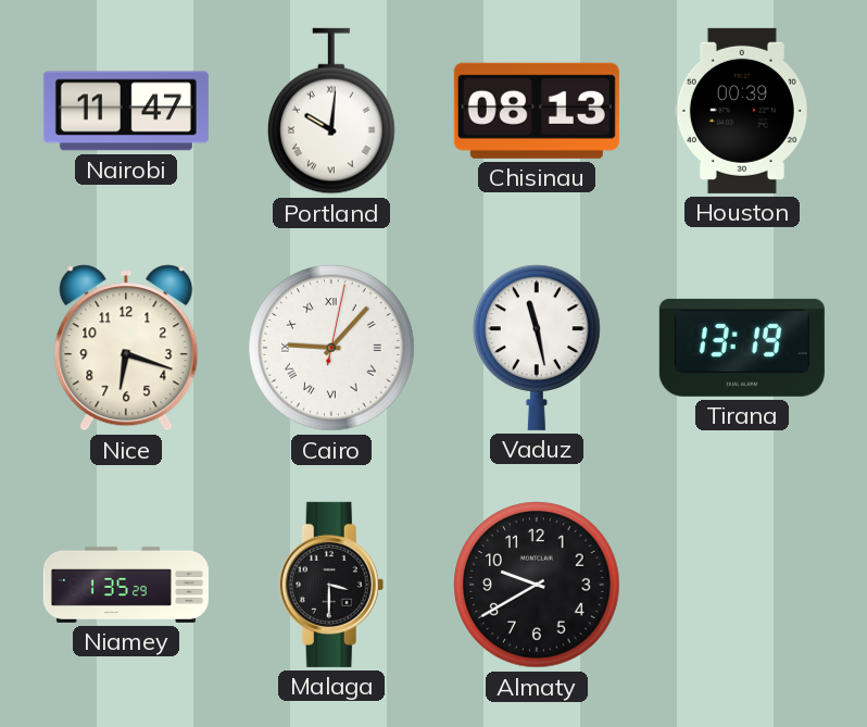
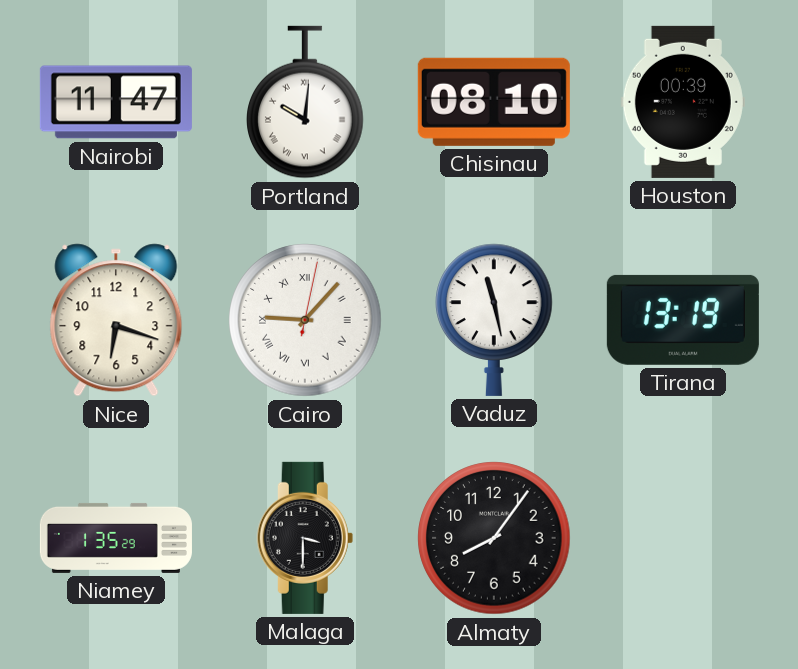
Chisinau: 08:13 -> 08:10
Almaty: 9:40 -> 8:06
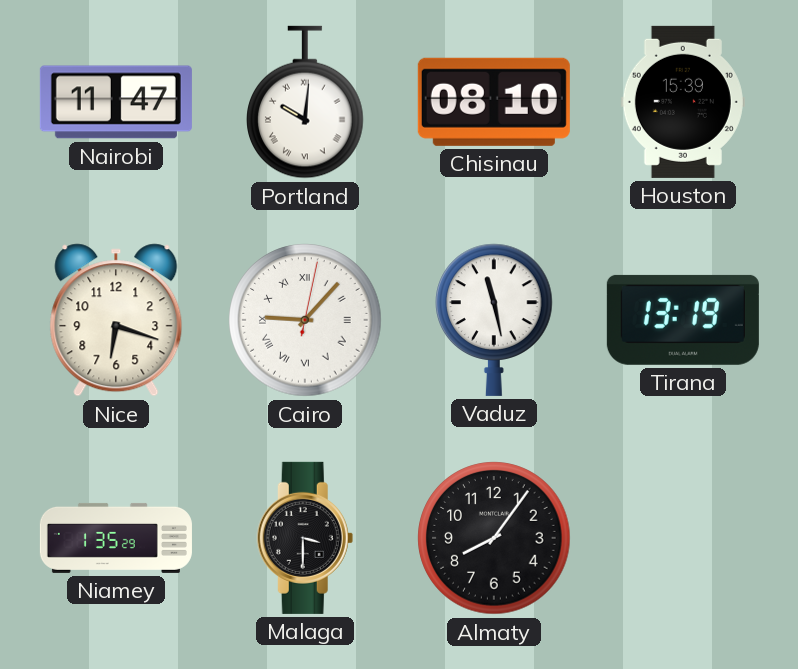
Houston: 00:39 -> 15:39
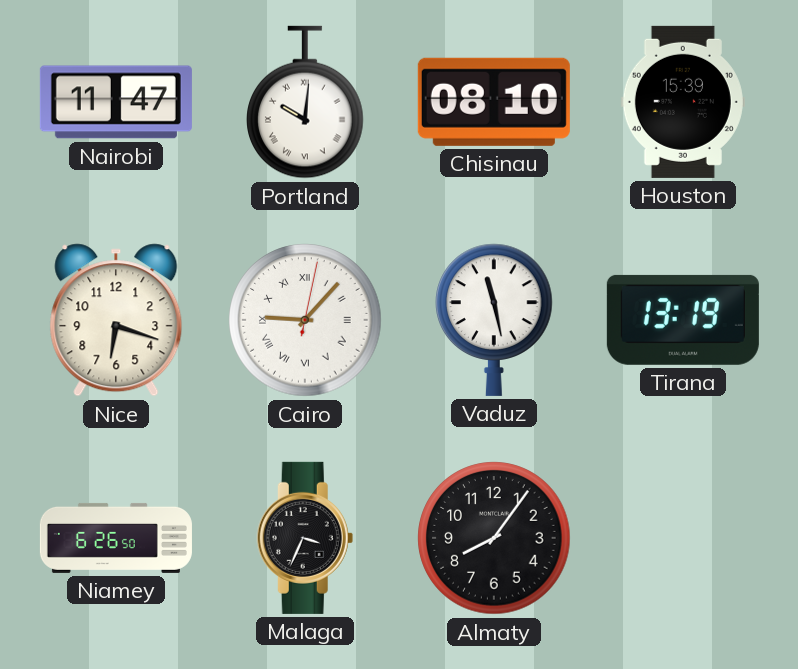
Niamey: 1:35 -> 6:26
Malaga: 3:30 -> 3:34
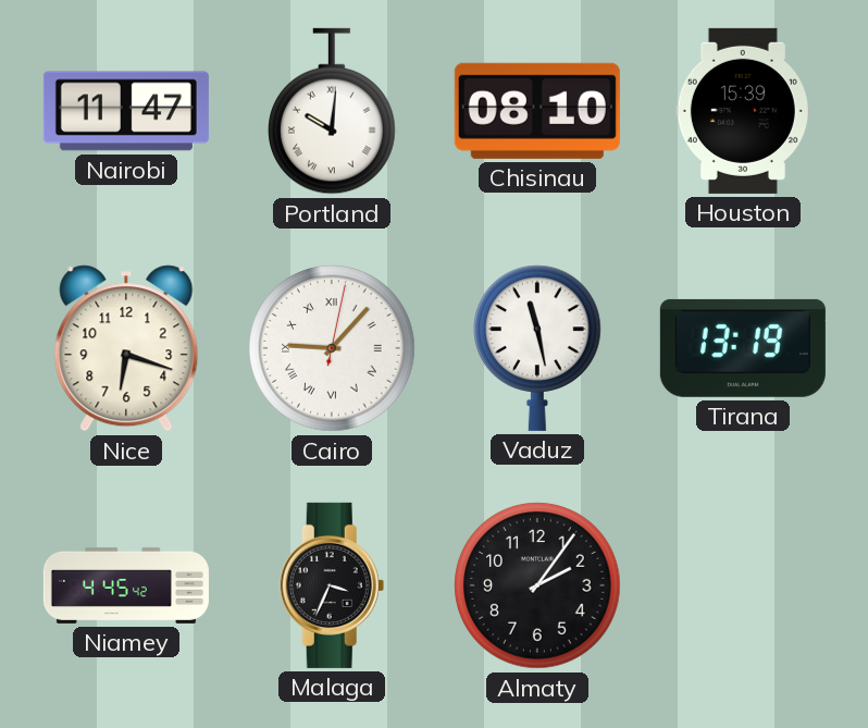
Niamey: 6:26 -> 4:45
Almaty: 8:06 -> 2:06
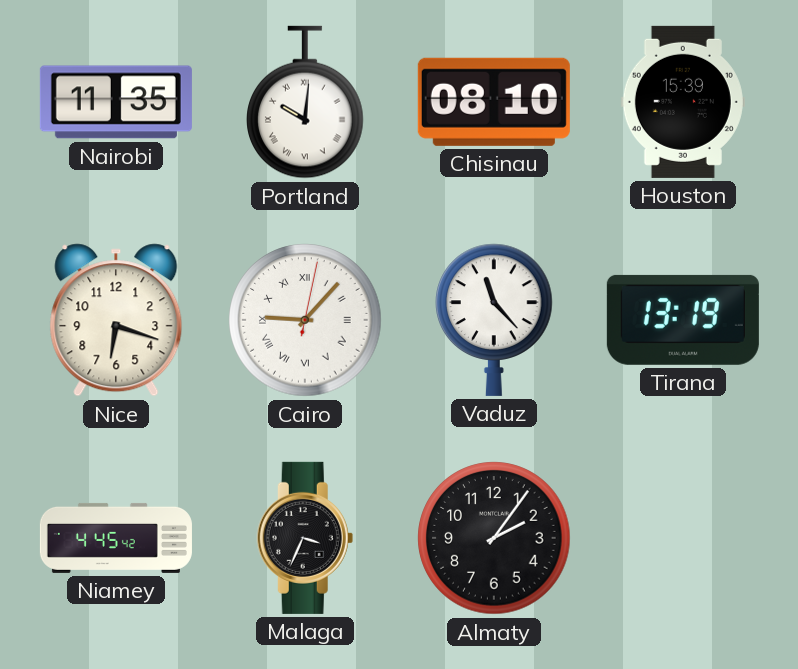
Nairobi: 11:47 -> 11:35
Vaduz: 11:28 -> 11:23
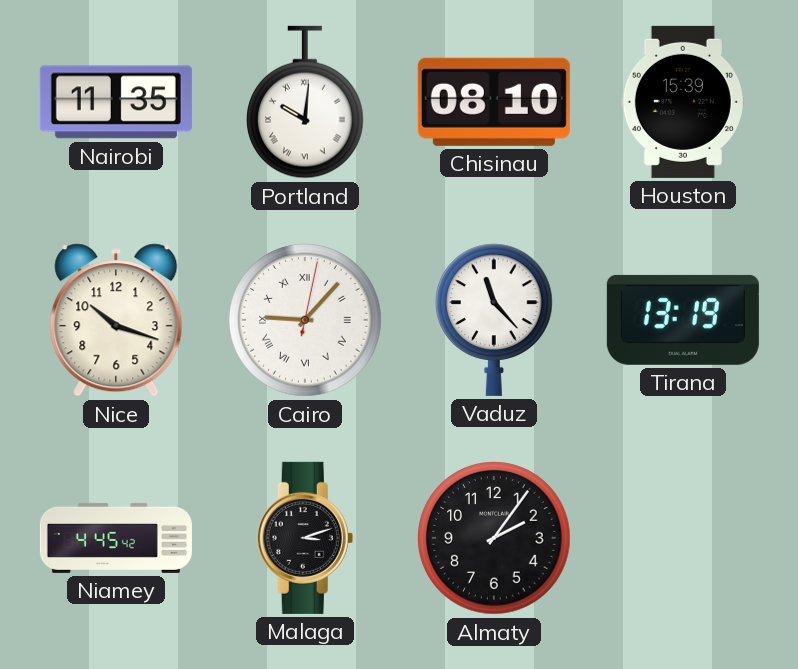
Nice: 6:18 -> 10:18
Malaga: 3:34 -> 3:12
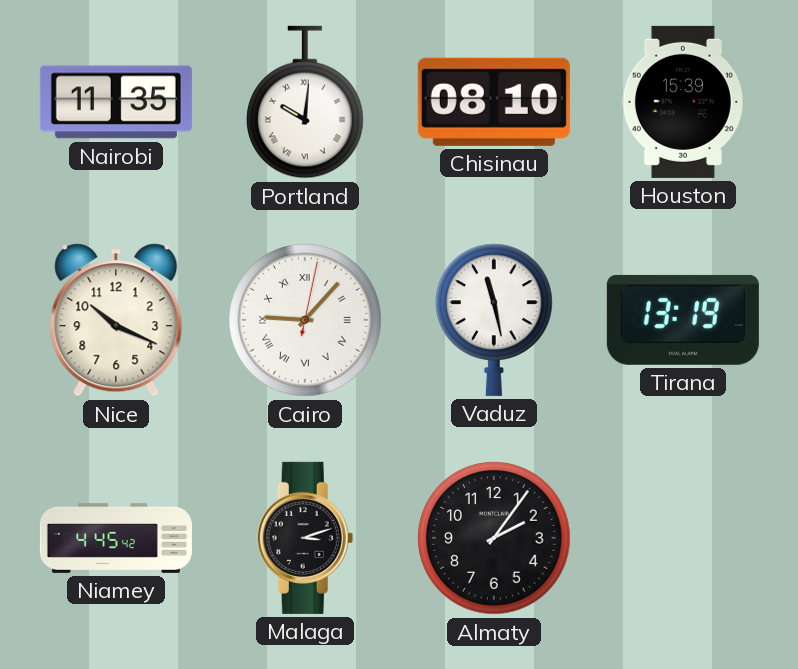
Nice: 10:18 -> 10:19
Vaduz: 11:23 -> 11:28
